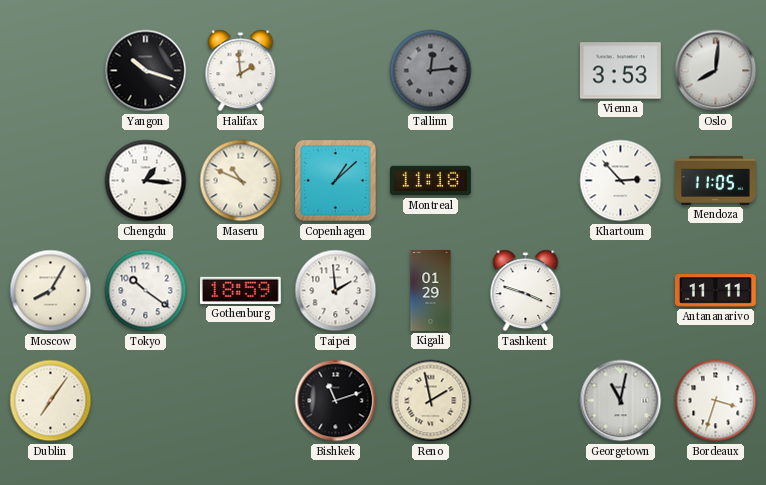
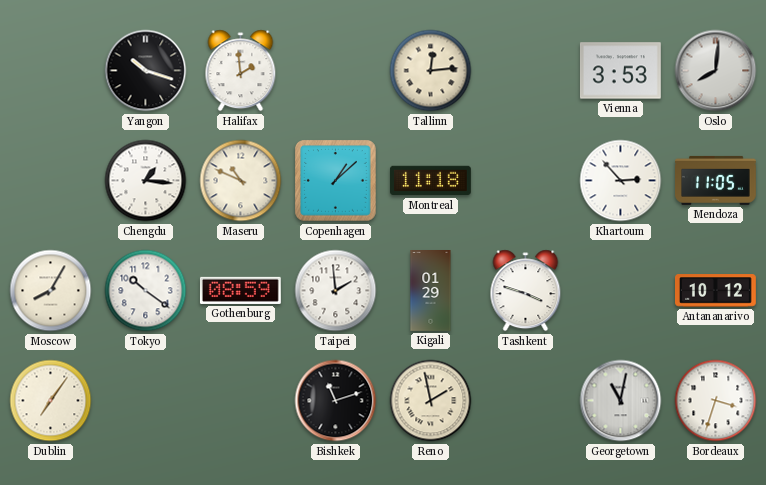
Tallinn dial: grey -> cream
Gothenburg: 18:59 -> 08:59
Antananarivo: 11:11 -> 10:12
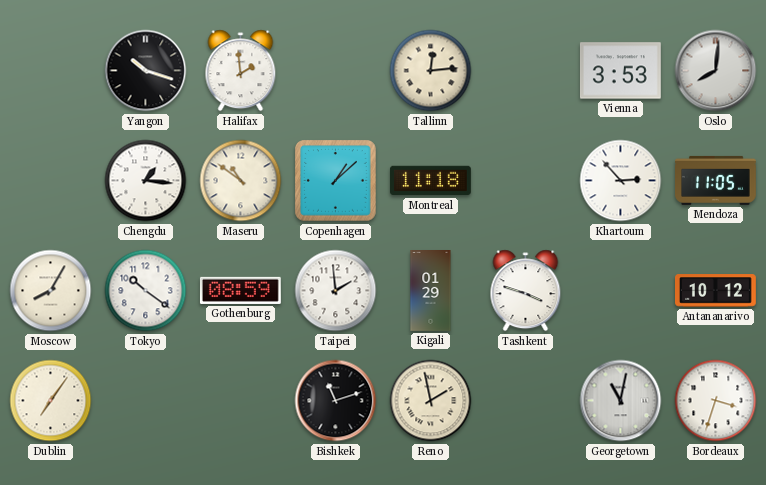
Maseru: 10:49 -> 10:51
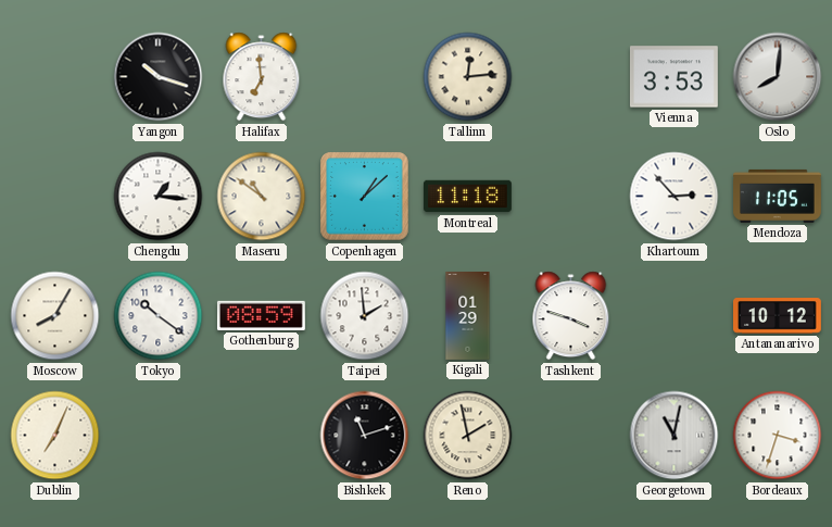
Halifax: 1:59 -> 6:59
Dublin: 7:06 -> 7:04
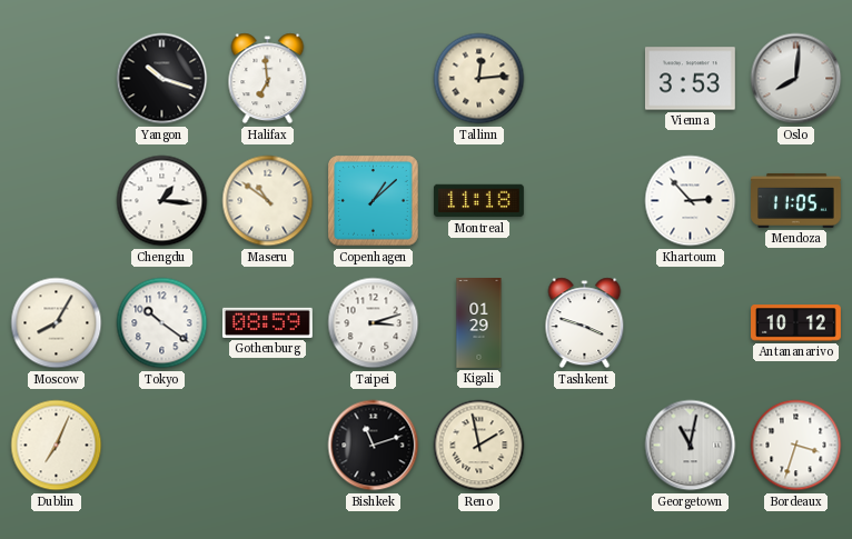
Taipei: 1:59 -> 3:12
